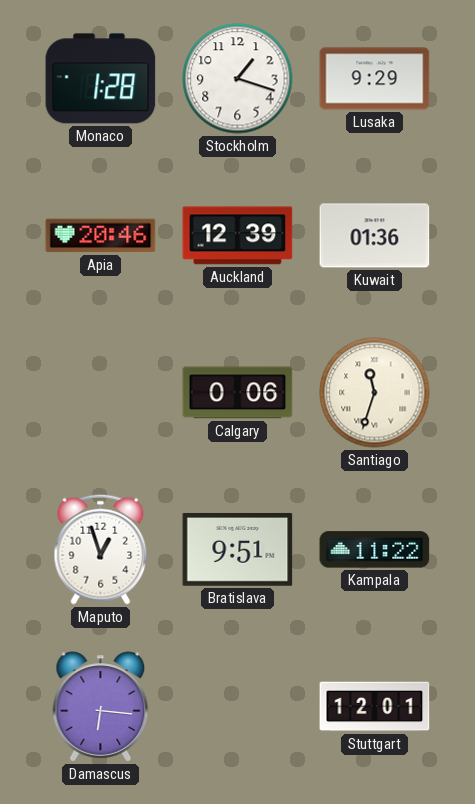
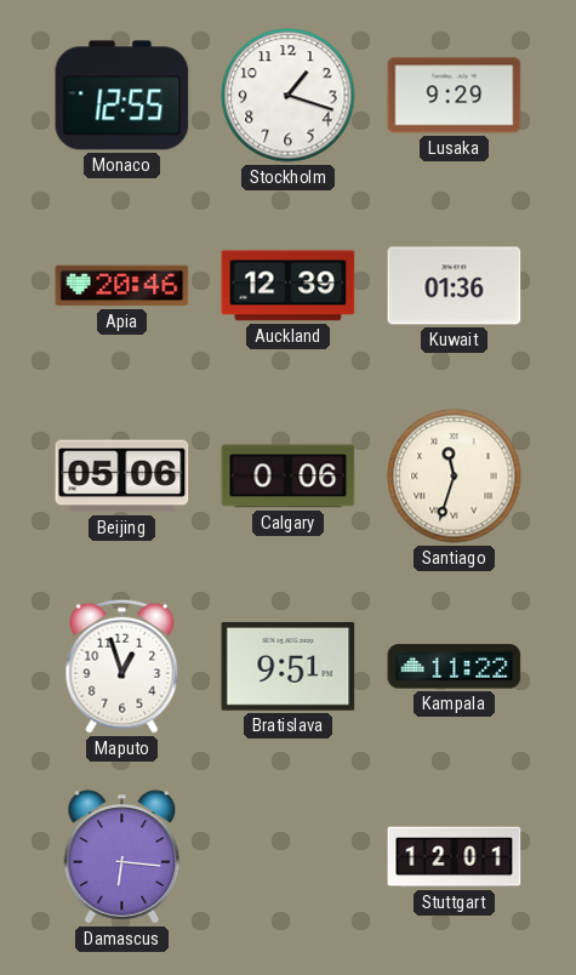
Monaco: 1:28 -> 12:55
Beijing: none -> 05:06
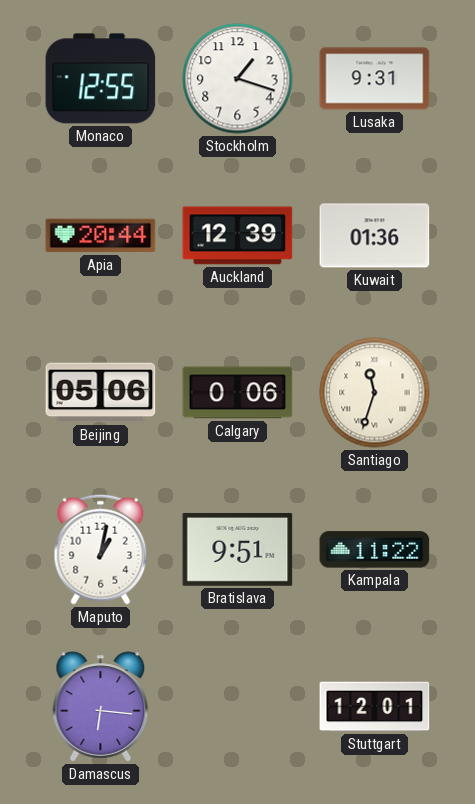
Lusaka: 9:29 -> 9:31
Apia: 20:46 -> 20:44
Maputo: 12:57 -> 1:02
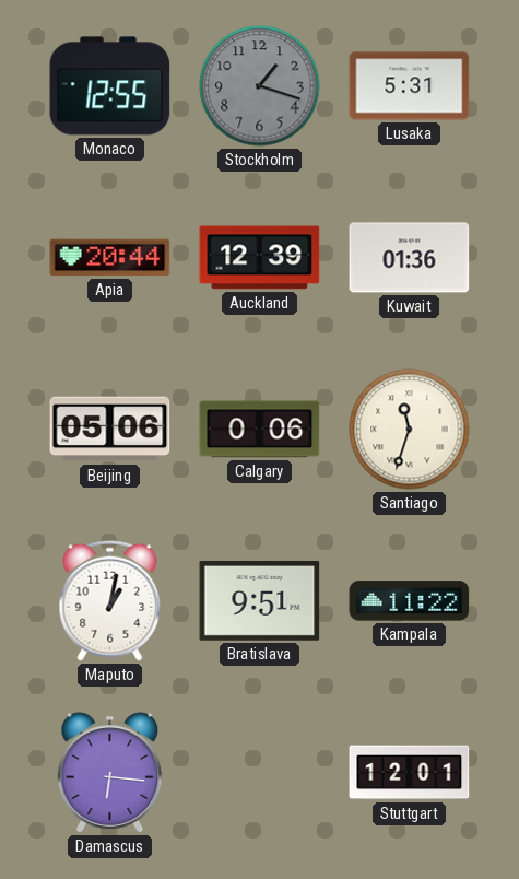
Stockholm dial: white -> grey
Lusaka: 9:31 -> 5:31
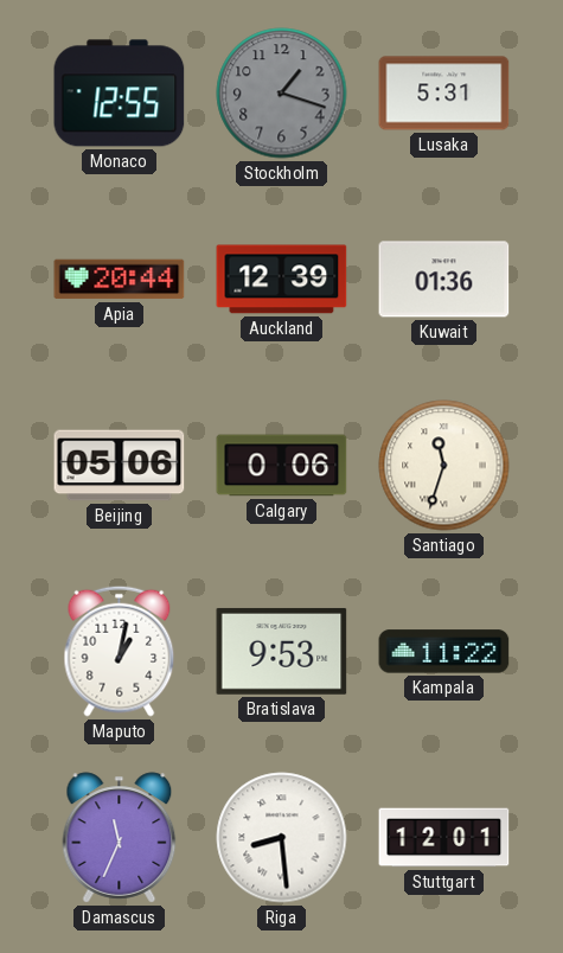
Bratislava: 9:51 -> 9:53
Damascus: 6:16 -> 11:34
Riga: none -> 8:29
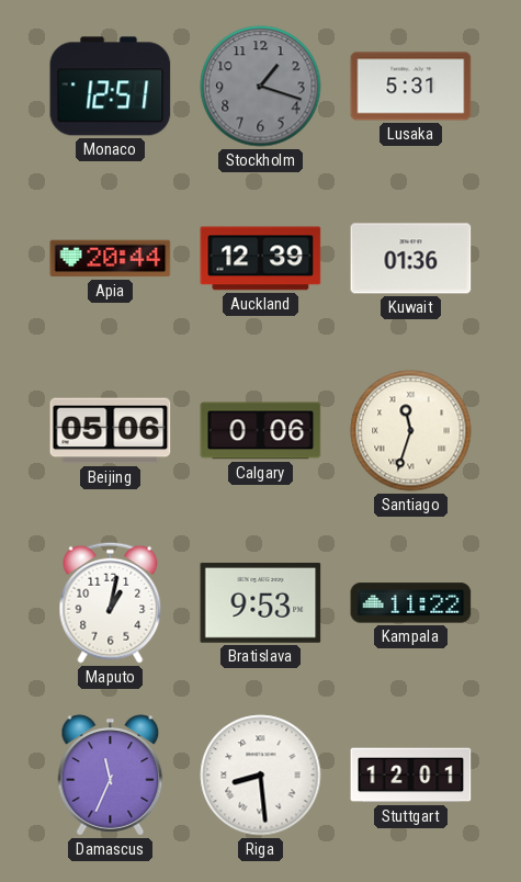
Monaco: 12:55 -> 12:51
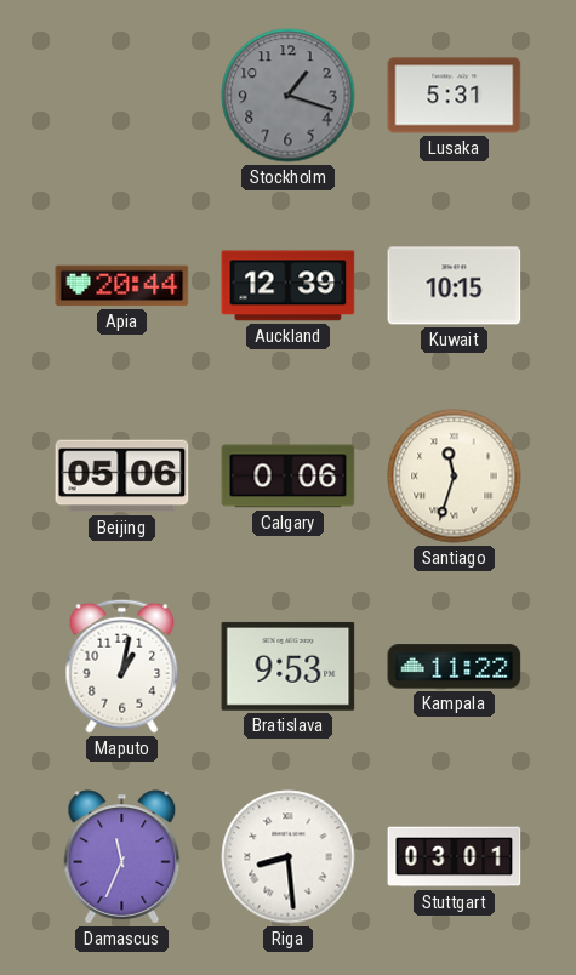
Monaco: 12:51 -> none
Kuwait: 01:36 -> 10:15
Stuttgart: 12:01 -> 03:01
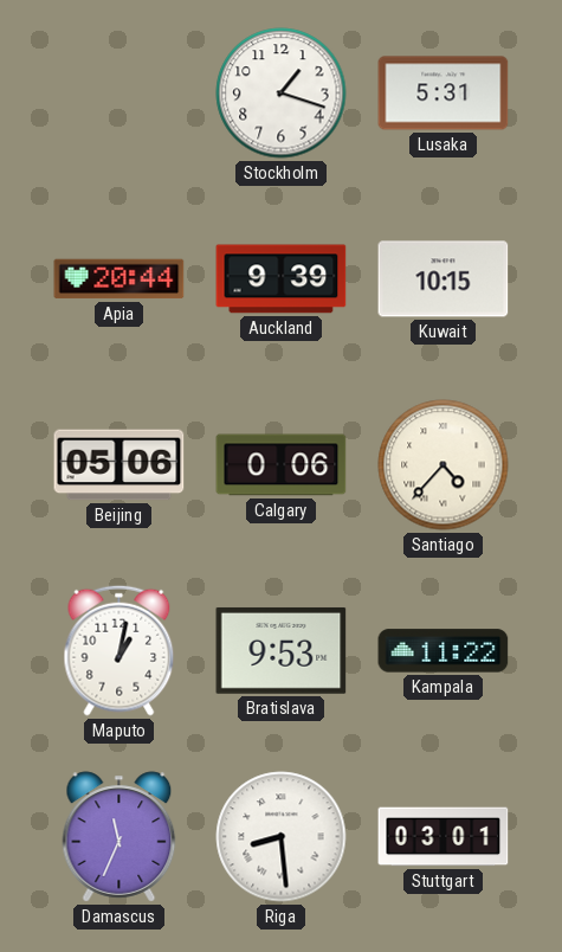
Stockholm dial: grey -> white
Auckland: 12:39 -> 9:39
Santiago: 11:33 -> 4:37
